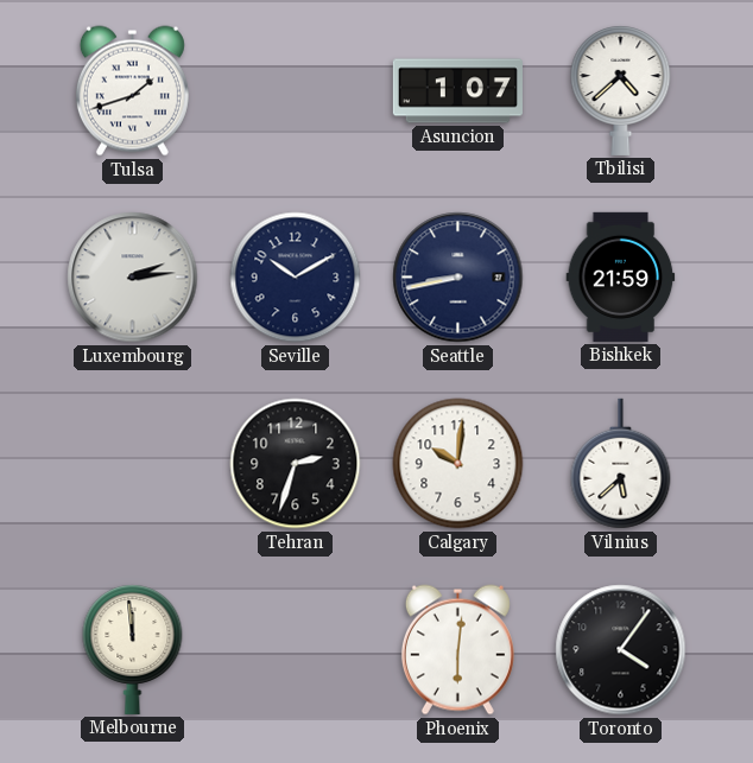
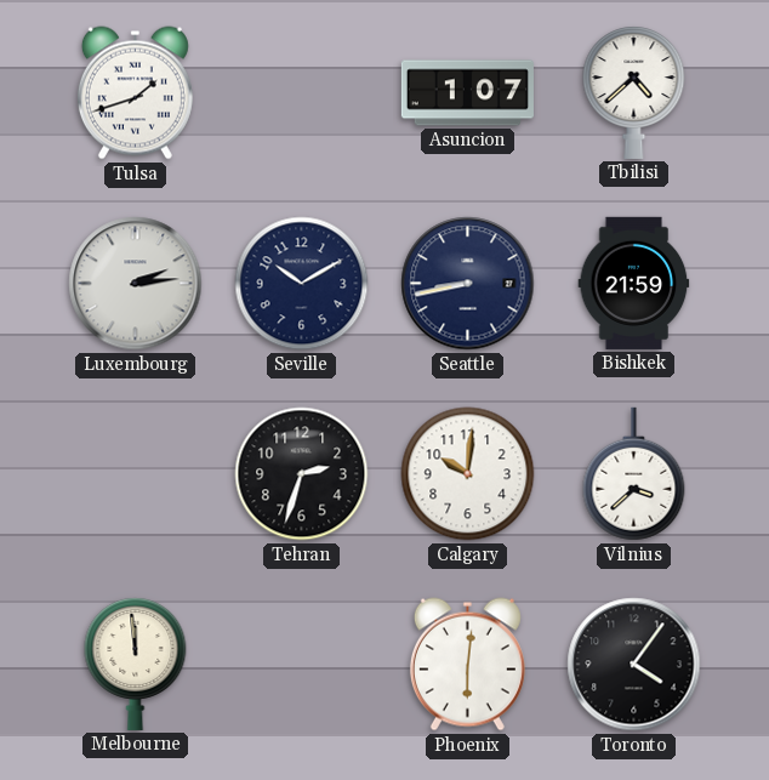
Vilnius: 5:38 -> 3:38
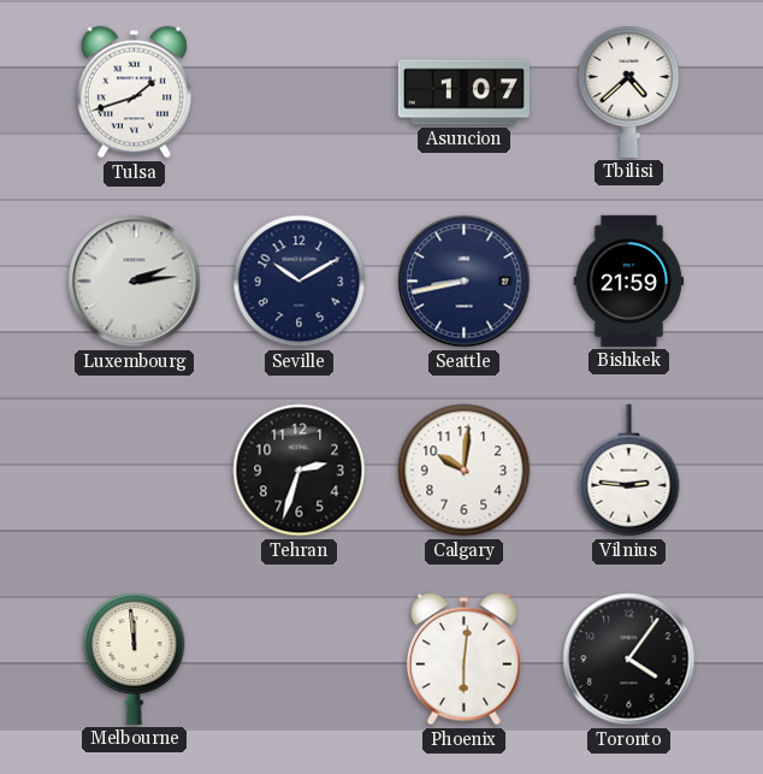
Vilnius: 3:38 -> 2:46
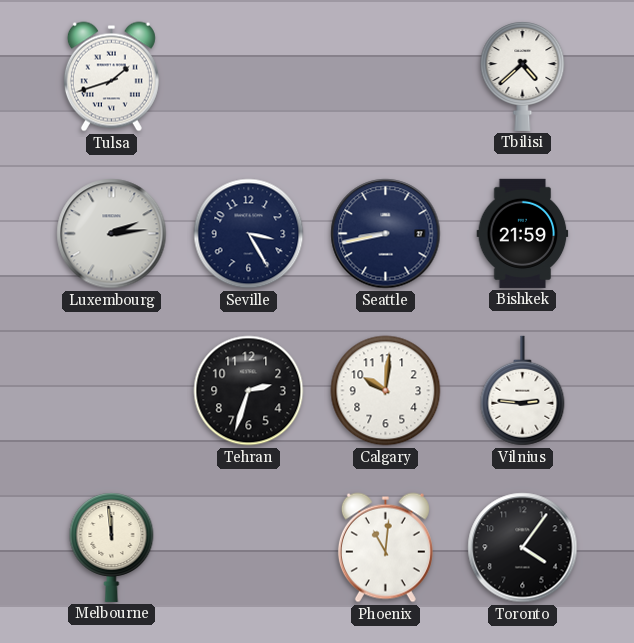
Asuncion: 1:07 -> none
Seville: 10:10 -> 3:25
Phoenix: 6:01 -> 11:01
